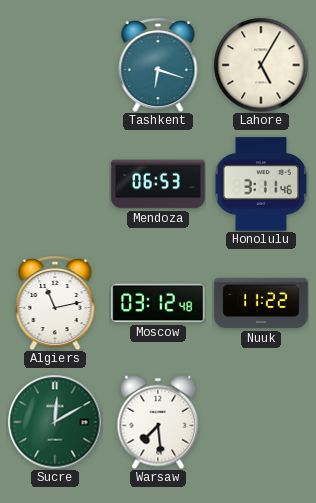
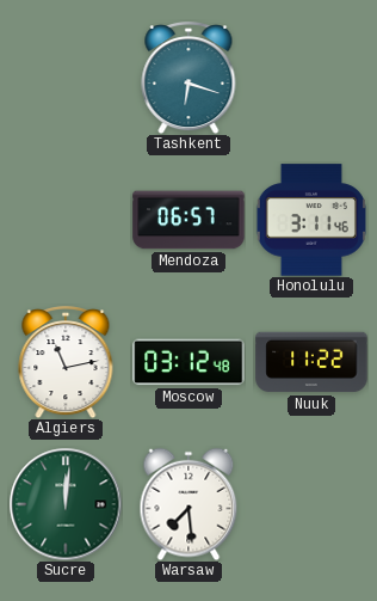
Lahore: 5:05 -> none
Mendoza: 06:53 -> 06:57
Sucre: 12:10 -> 12:01
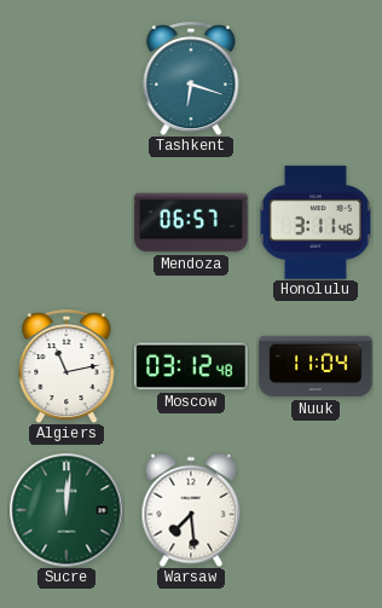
Nuuk: 11:22 -> 11:04
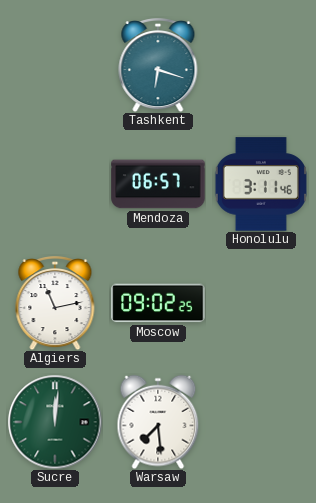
Moscow: 03:12 -> 09:02
Nuuk: 11:04 -> none
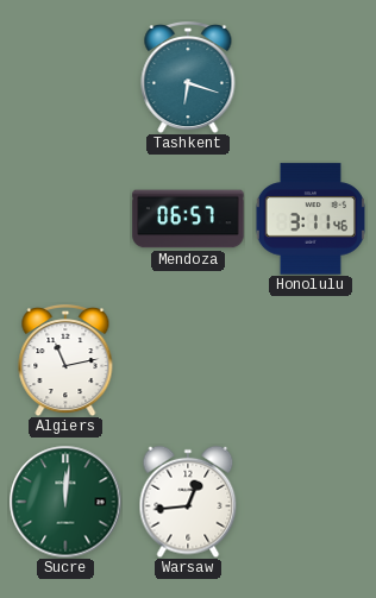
Moscow: 09:02 -> none
Warsaw: 7:29 -> 12:44
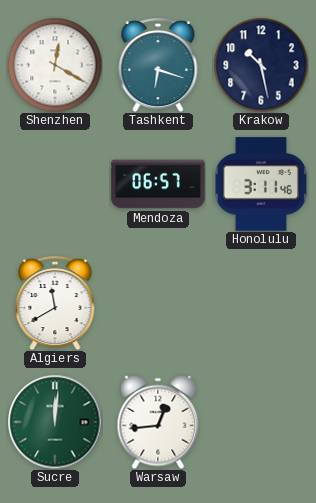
Shenzhen: none -> 12:20
Krakow: none -> 10:28
Algiers: 11:13 -> 11:40
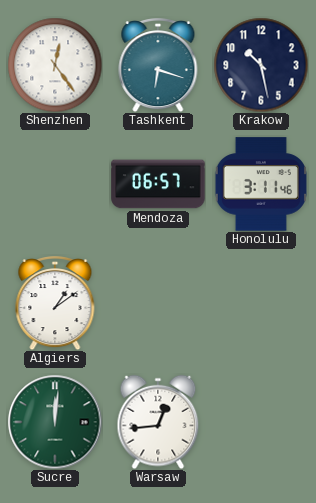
Shenzhen: 12:20 -> 12:24
Algiers: 11:40 -> 1:09
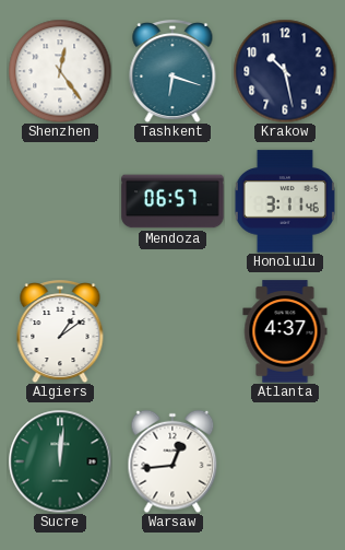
Atlanta: none -> 4:37
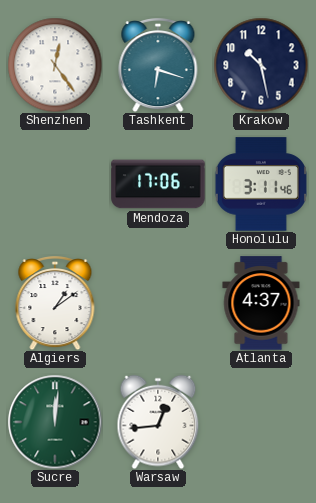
Mendoza: 06:57 -> 17:06
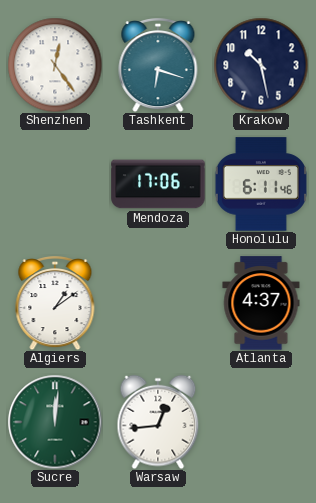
Honolulu: 3:11 -> 6:11
